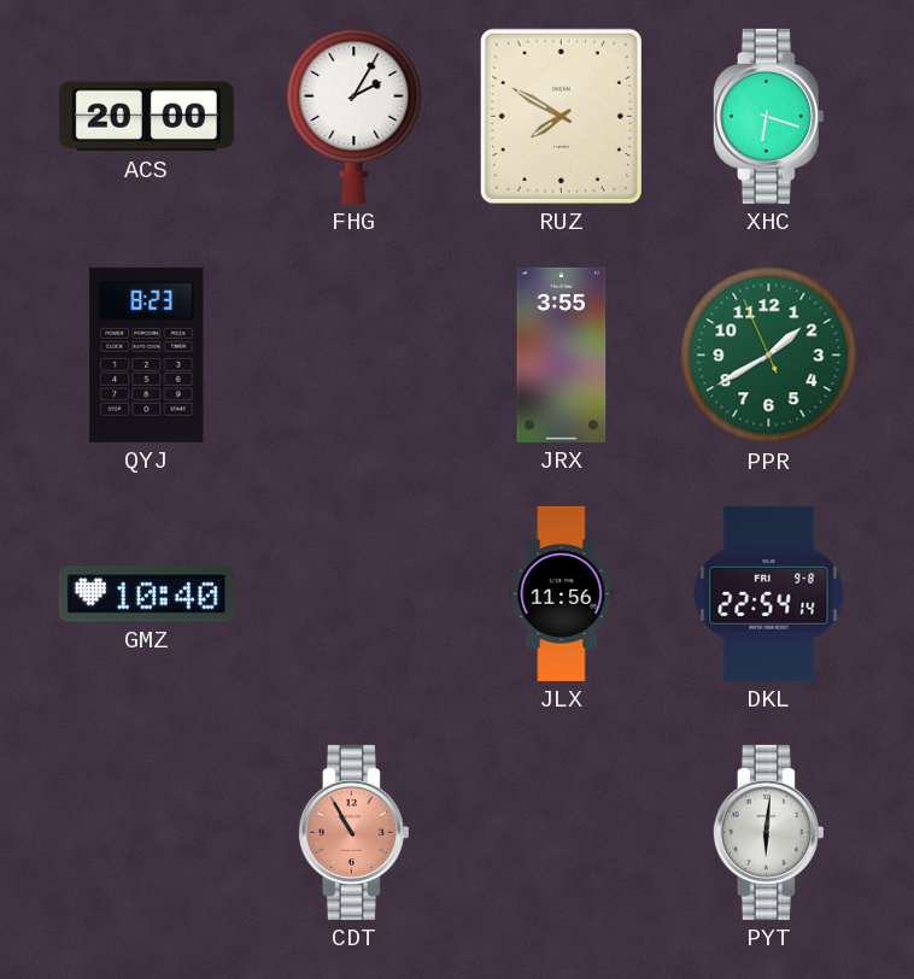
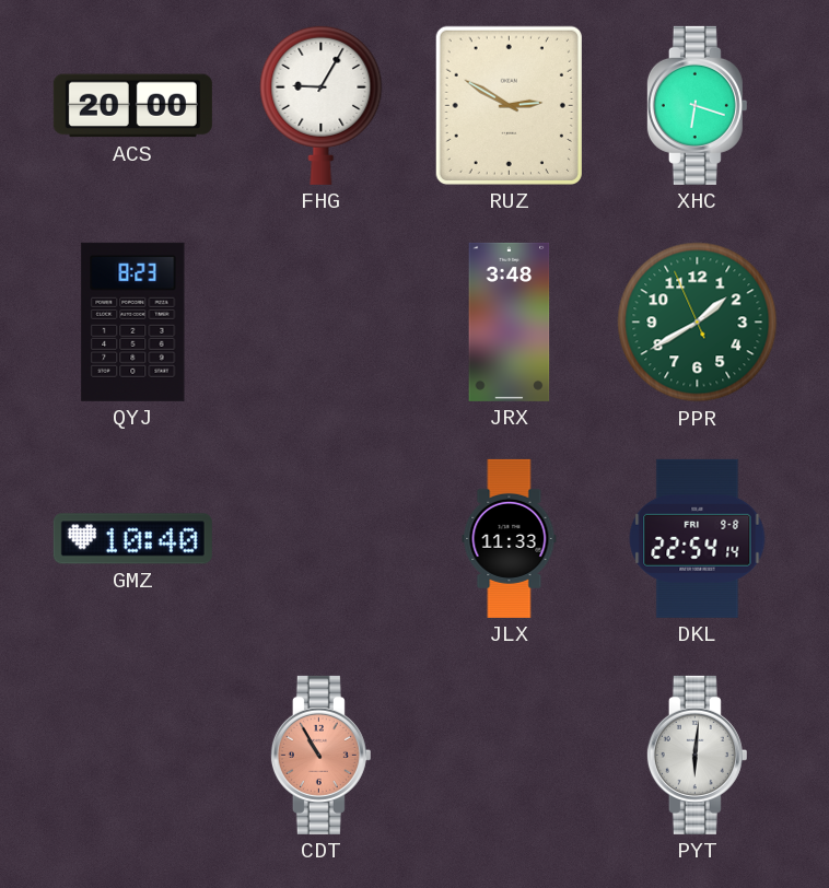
FHG: 2:05 -> 9:05
RUZ: 7:50 -> 2:50
JRX: 3:55 -> 3:48
JLX: 11:56 -> 11:33
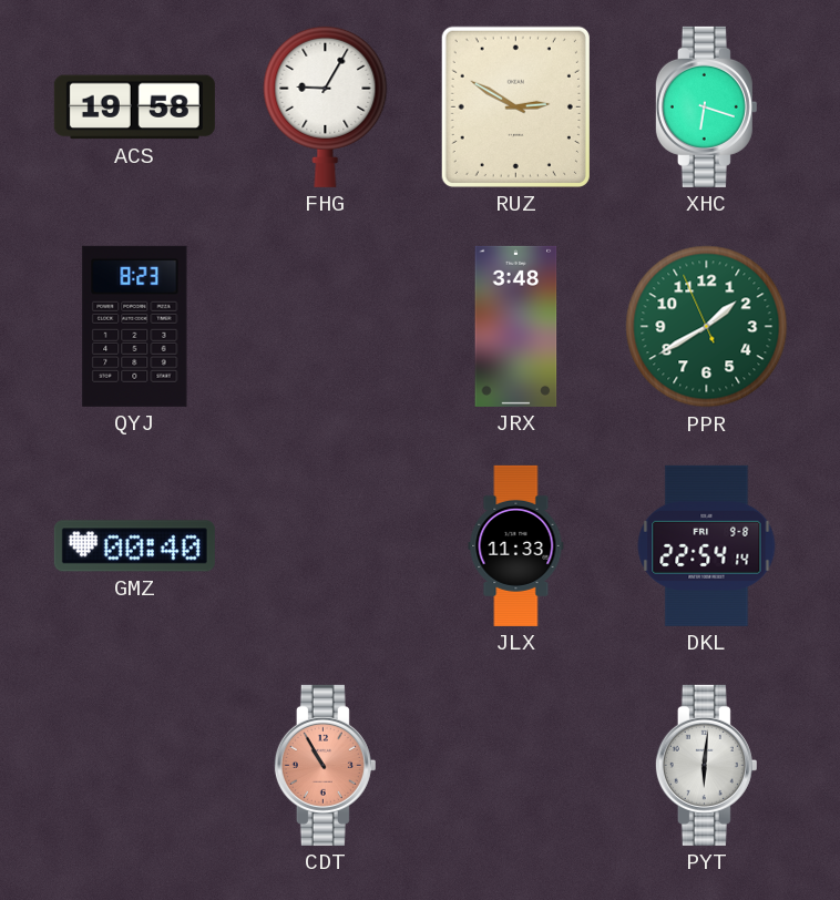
ACS: 20:00 -> 19:58
GMZ: 10:40 -> 00:40
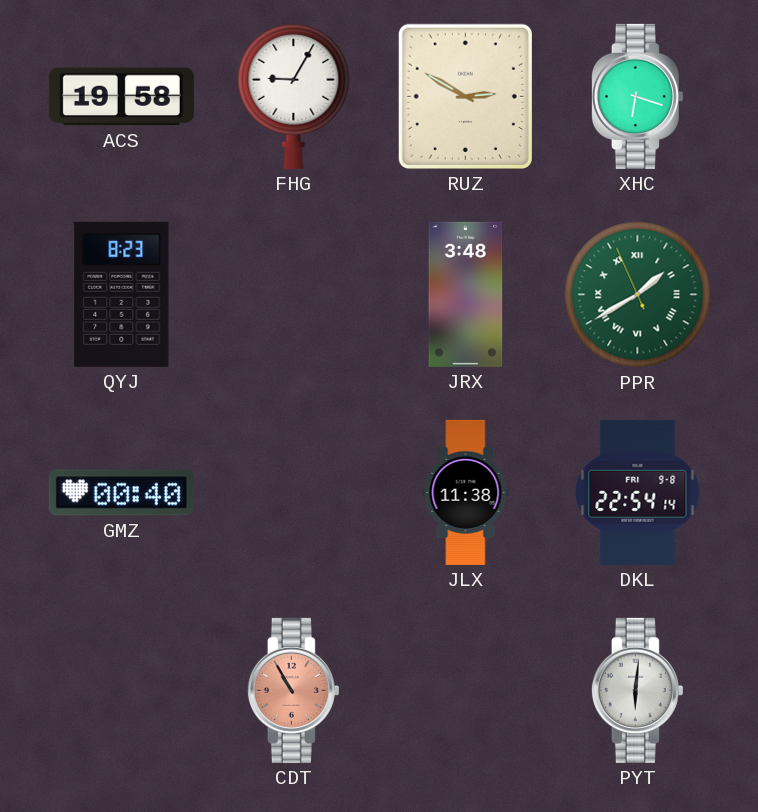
PPR numerals: Arabic -> Roman
JLX: 11:33 -> 11:38
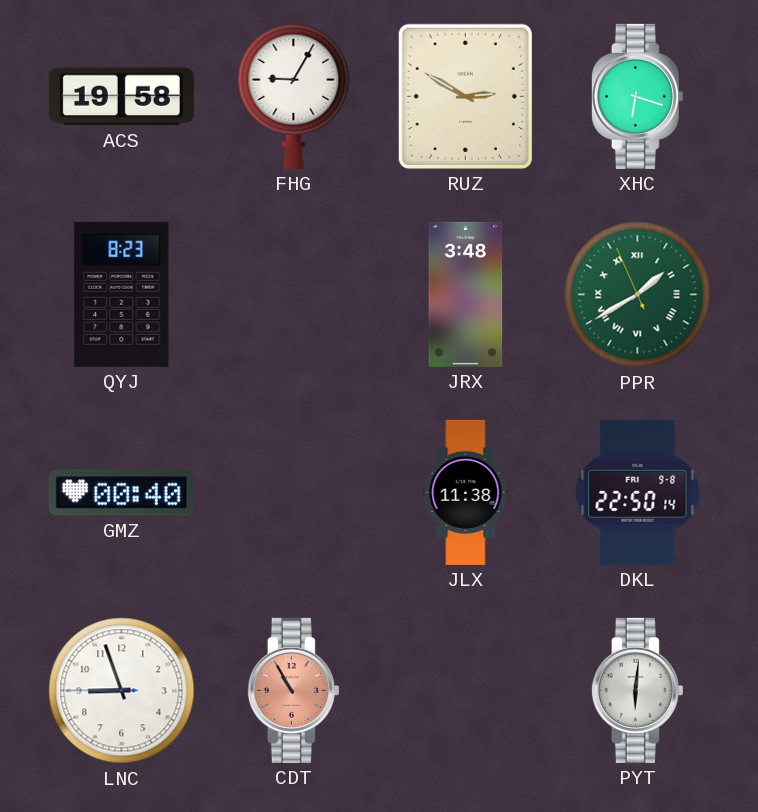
DKL: 22:54 -> 22:50
LNC: none -> 8:56
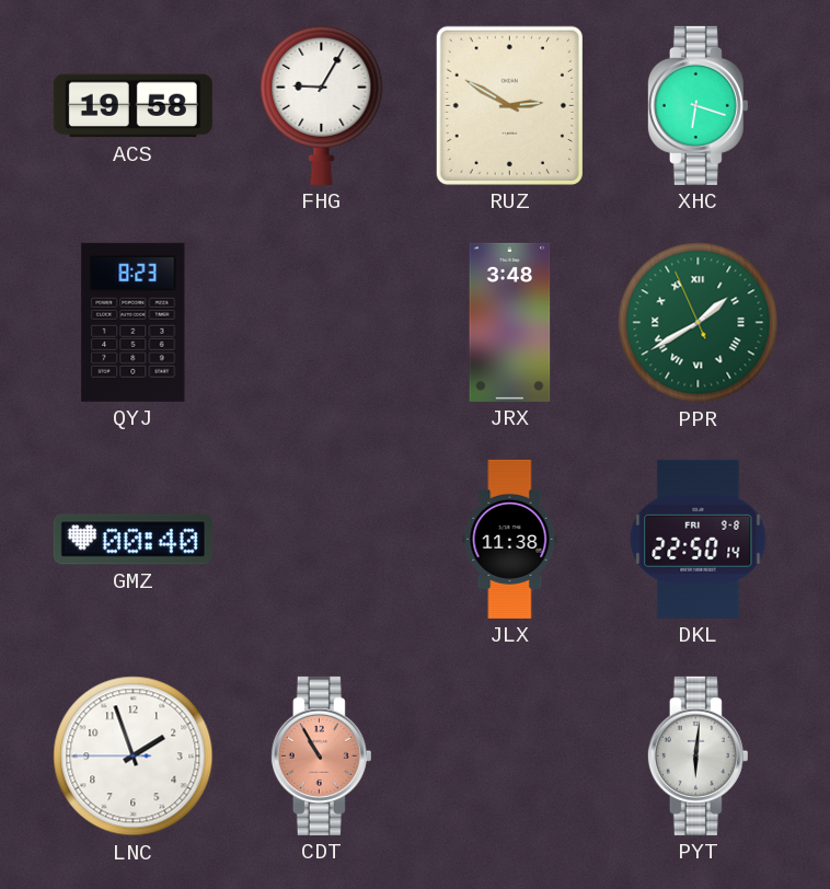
LNC: 8:56 -> 1:56
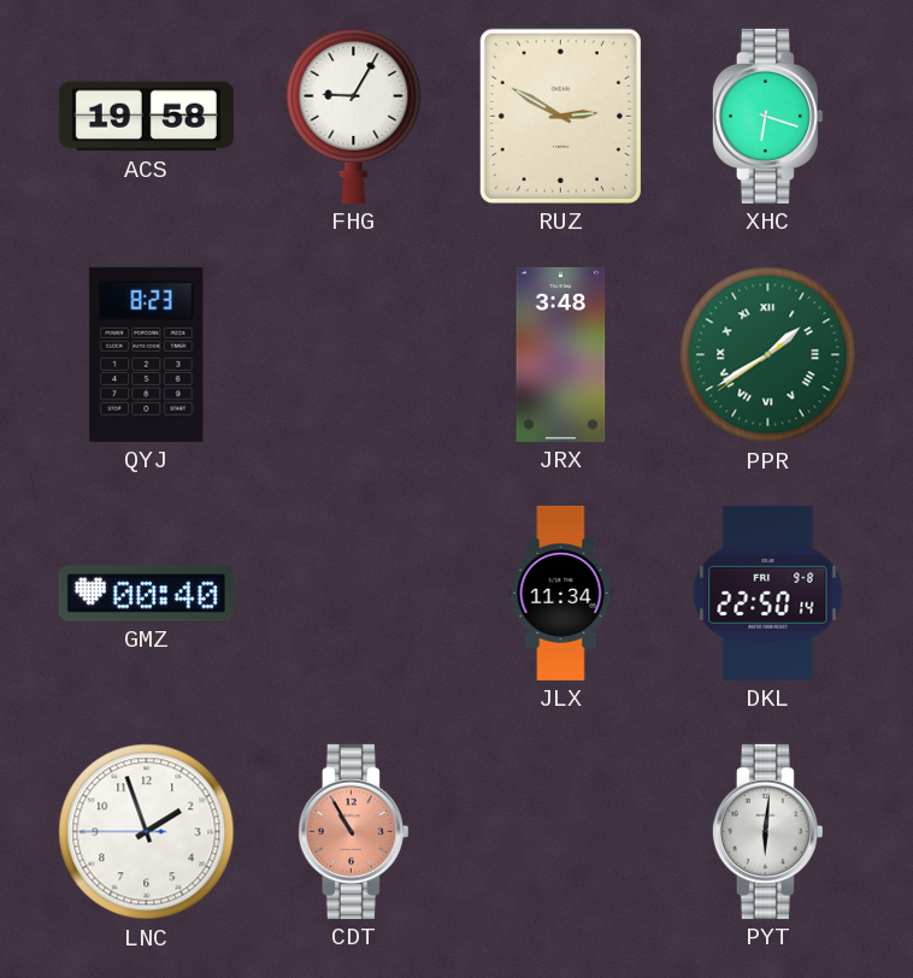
PPR: 1:39:56 -> 1:39:39
JLX: 11:38 -> 11:34
